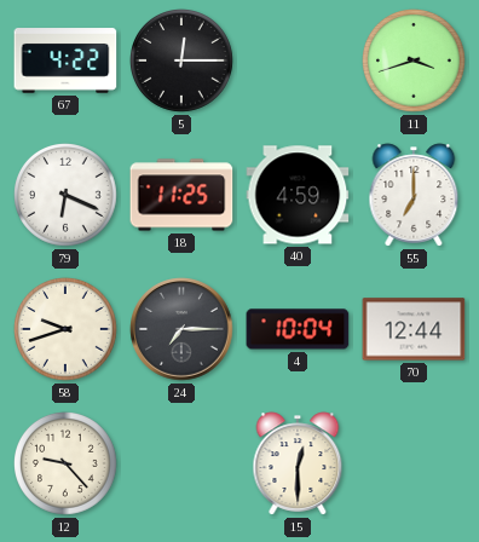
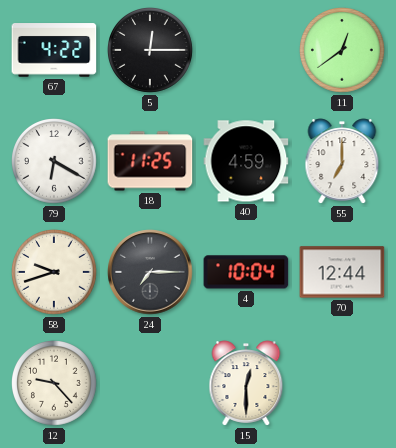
11: 3:42 -> 12:39
79: 6:19 -> 6:20
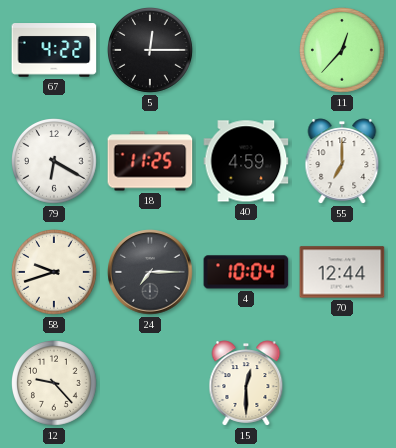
11: 12:39 -> 12:37
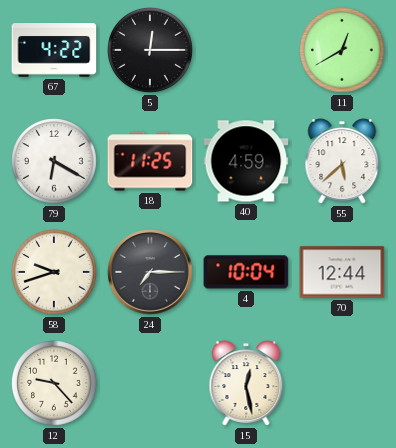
11: 12:37 -> 12:40
55: 7:00 -> 5:38
15: 12:30 -> 12:28
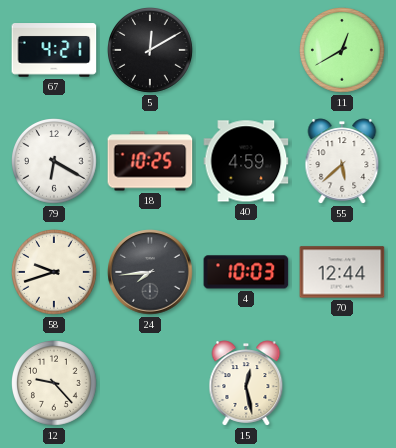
67: 4:22 -> 4:21
5: 12:15 -> 12:10
18: 11:25 -> 10:25
24: 7:15 -> 7:44
4: 10:04 -> 10:03
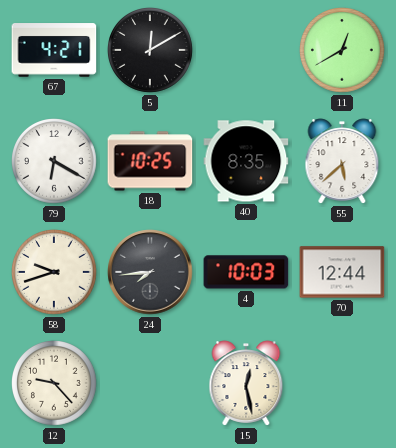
40: 4:59 -> 8:35
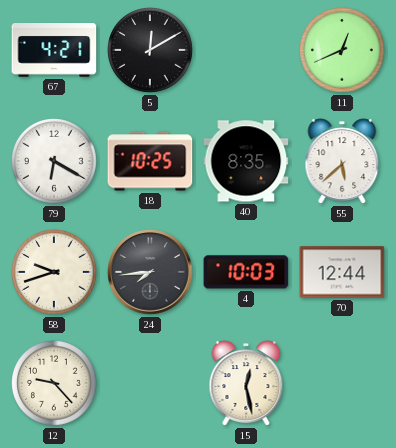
11: 12:40 -> 12:41
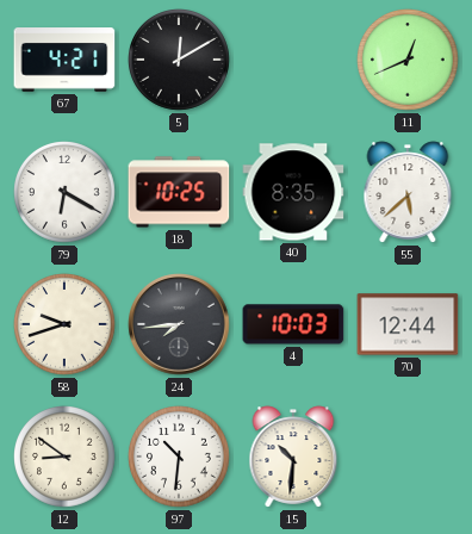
12: 9:23 -> 8:51
97: none -> 10:31
15: 12:28 -> 10:31
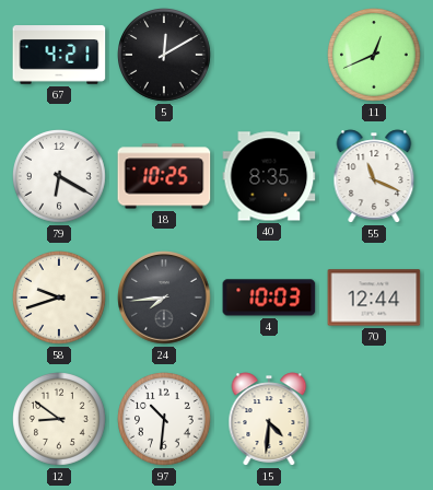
55: 5:38 -> 11:19
15: 10:31 -> 4:31
